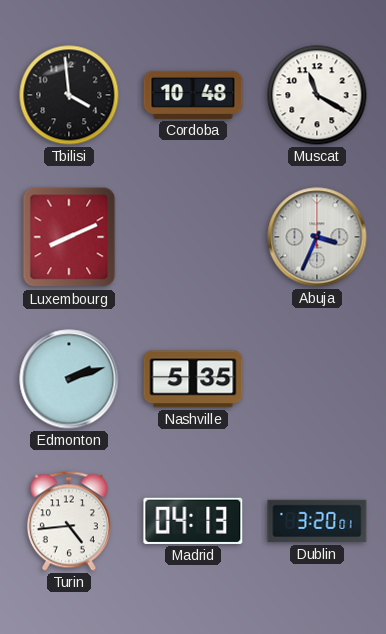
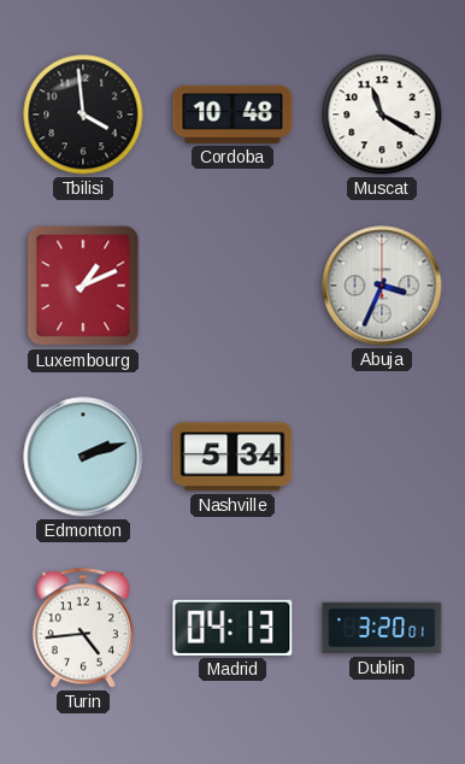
Luxembourg: 8:11 -> 1:11
Nashville: 5:35 -> 5:34
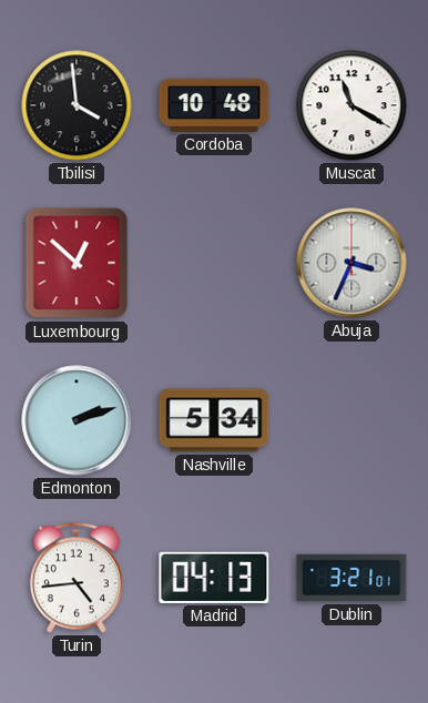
Luxembourg: 1:11 -> 12:52
Dublin: 3:20 -> 3:21
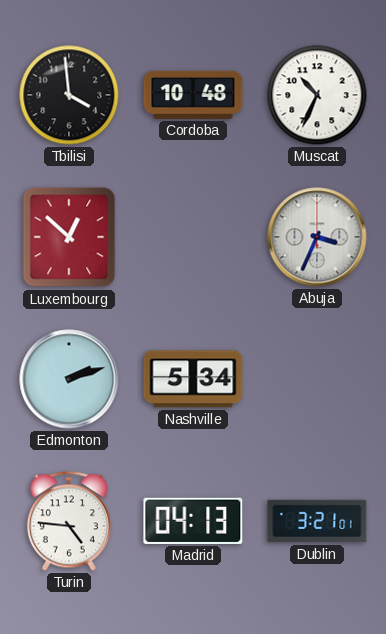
Muscat: 11:20 -> 10:34
Turin: 4:44 -> 4:46
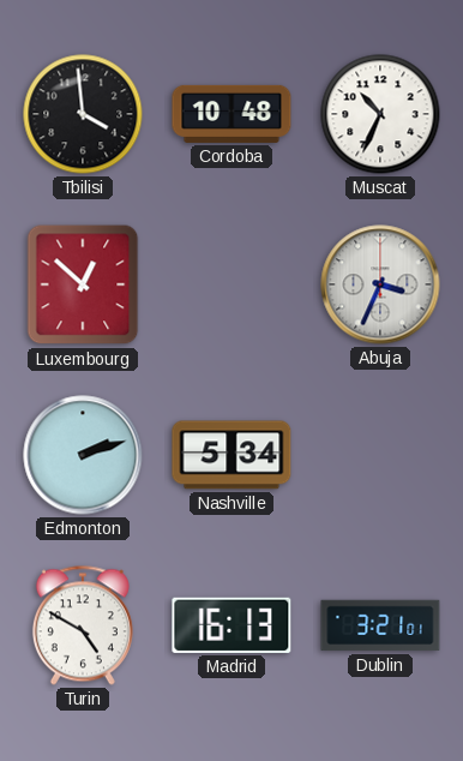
Turin: 4:46 -> 4:50
Madrid: 04:13 -> 16:13
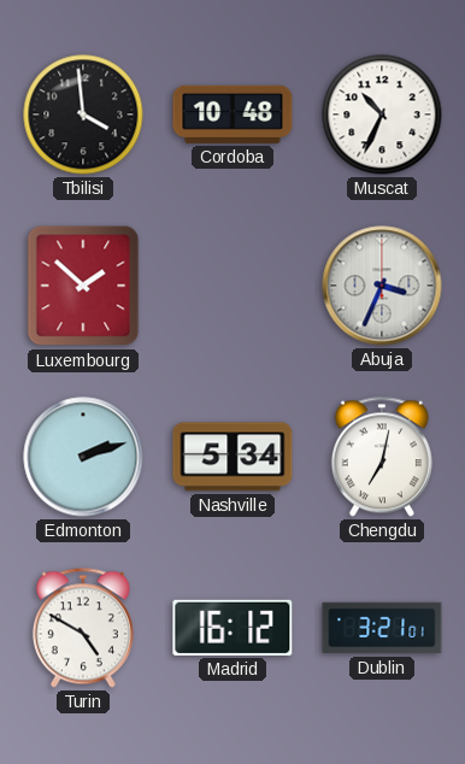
Luxembourg: 12:52 -> 1:52
Chengdu: none -> 7:02
Madrid: 16:13 -> 16:12
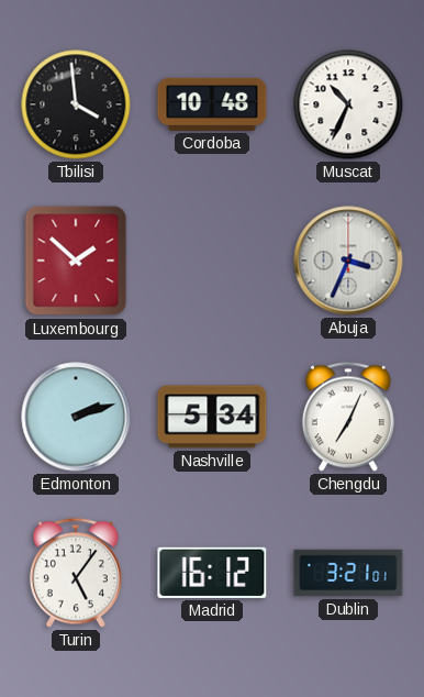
Chengdu: 7:02 -> 7:04
Turin: 4:50 -> 5:06
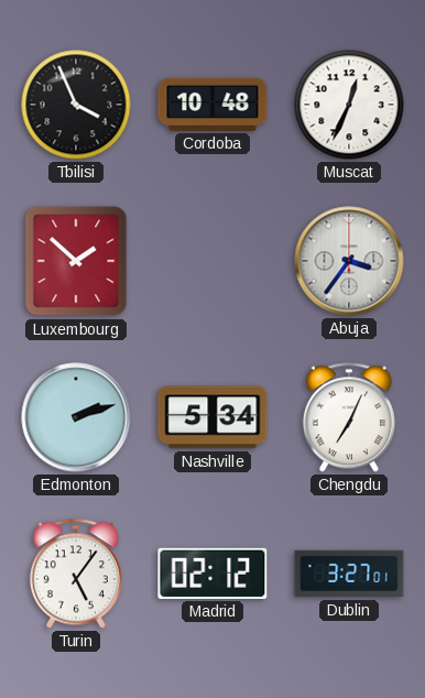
Tbilisi: 3:59 -> 3:56
Muscat: 10:34 -> 12:34
Abuja: 3:34 -> 3:36
Madrid: 16:12 -> 02:12
Dublin: 3:21 -> 3:27
